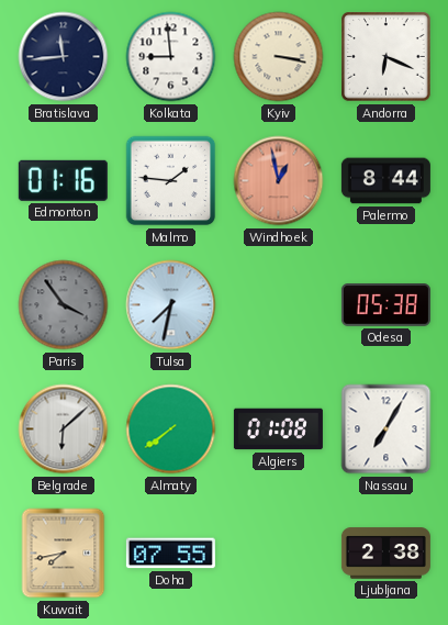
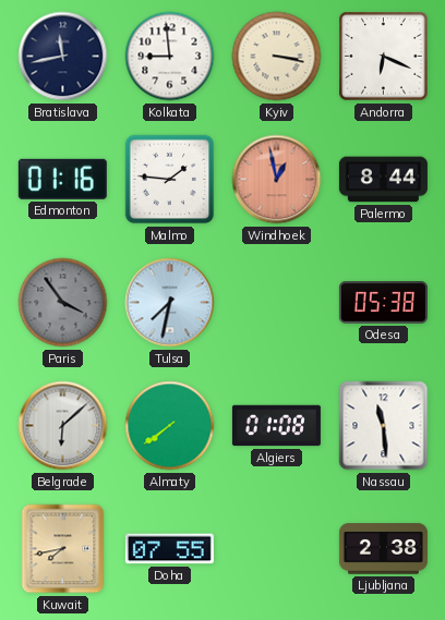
Bratislava: 11:44 -> 11:43
Nassau: 7:05 -> 11:29
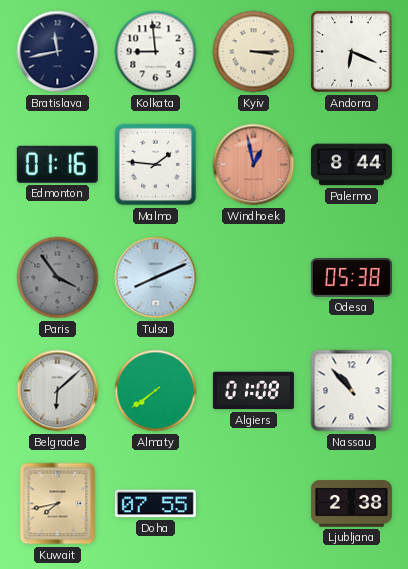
Kyiv: 3:17 -> 3:15
Tulsa: 7:32 -> 8:11
Nassau: 11:29 -> 10:53
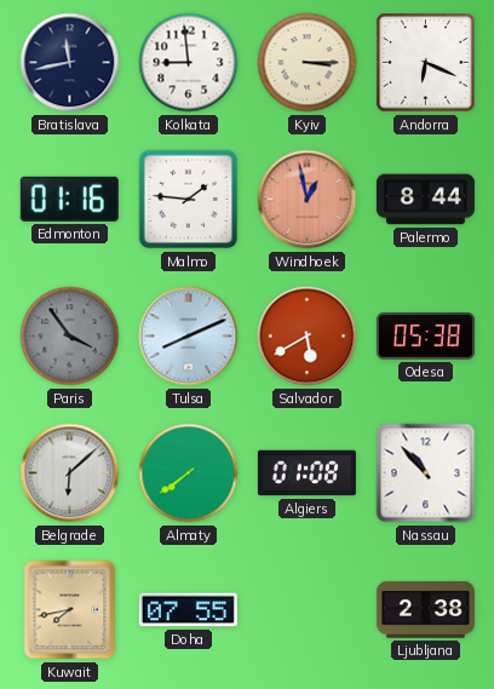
Salvador: none -> 5:40
